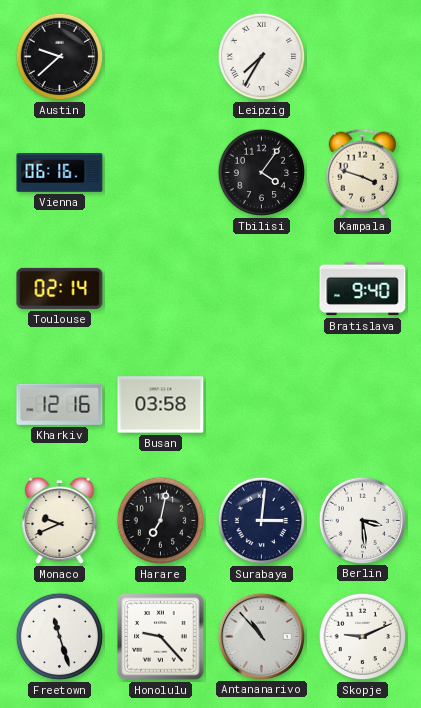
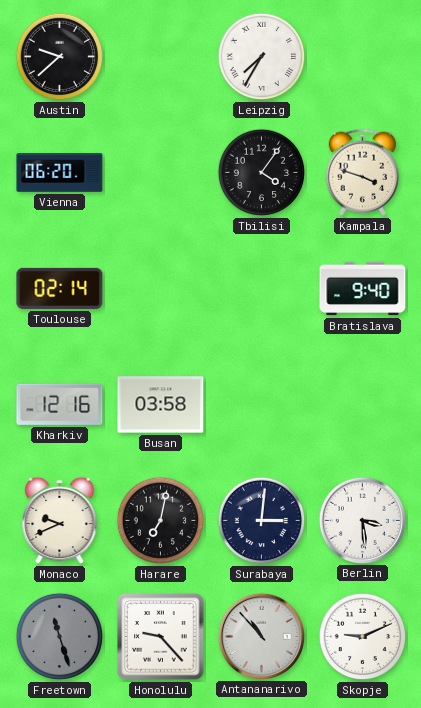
Vienna: 06:16 -> 06:20
Freetown dial: white -> grey
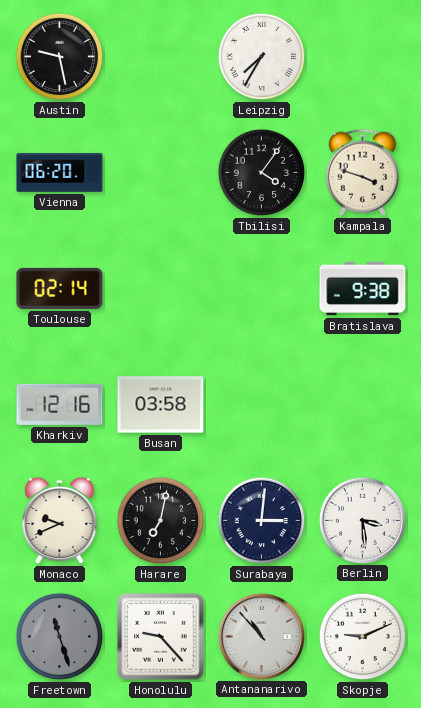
Austin: 9:38 -> 9:28
Bratislava: 9:40 -> 9:38
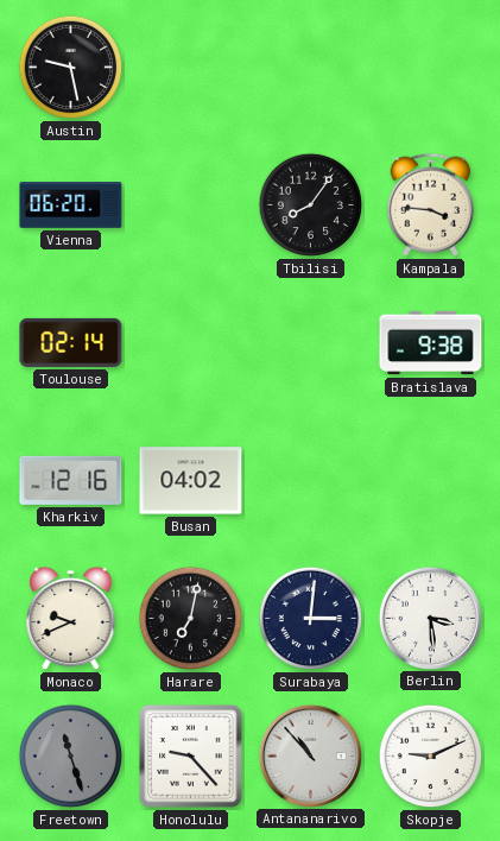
Leipzig: 7:35 -> none
Tbilisi: 4:06 -> 8:06
Kampala: 3:48 -> 3:46
Busan: 03:58 -> 04:02
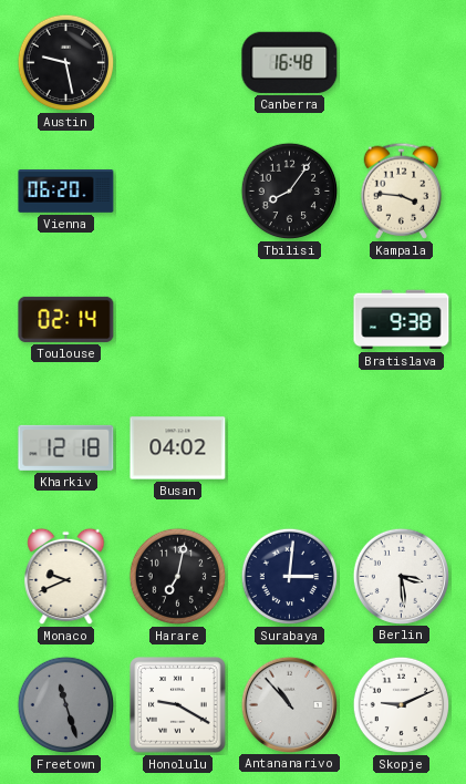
Canberra: none -> 16:48
Kharkiv: 12:16 -> 12:18
Honolulu: 9:23 -> 9:20
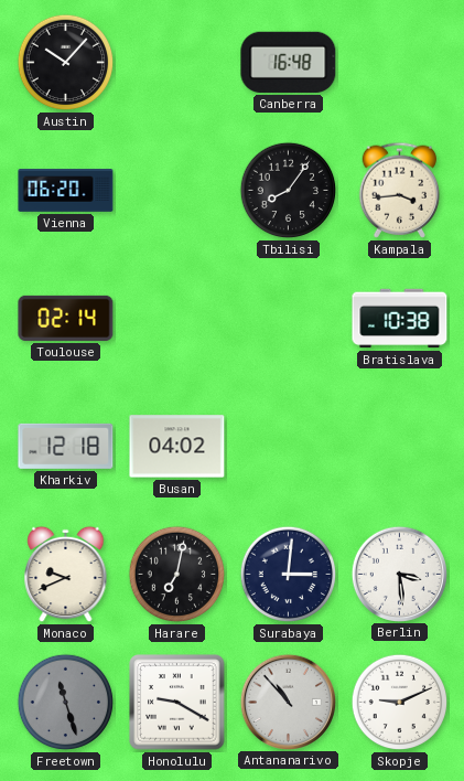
Austin: 9:28 -> 10:07
Kampala: 3:46 -> 3:44
Bratislava: 9:38 -> 10:38
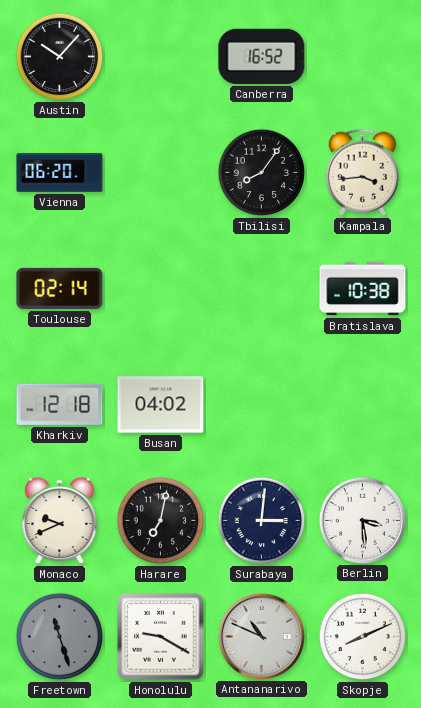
Canberra: 16:48 -> 16:52
Antananarivo: 10:53 -> 10:49
Skopje: 9:11 -> 8:11
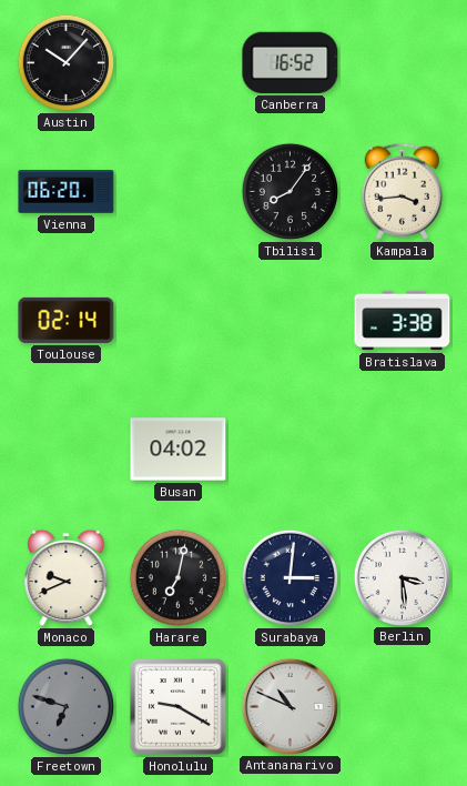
Bratislava: 10:38 -> 3:38
Kharkiv: 12:18 -> none
Freetown: 11:27 -> 6:48
Skopje: 8:11 -> none
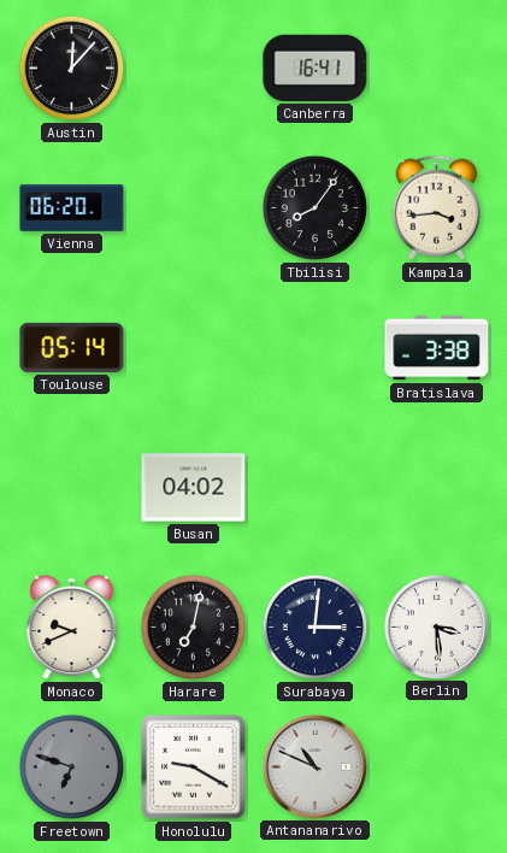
Austin: 10:07 -> 12:07
Canberra: 16:52 -> 16:41
Toulouse: 02:14 -> 05:14
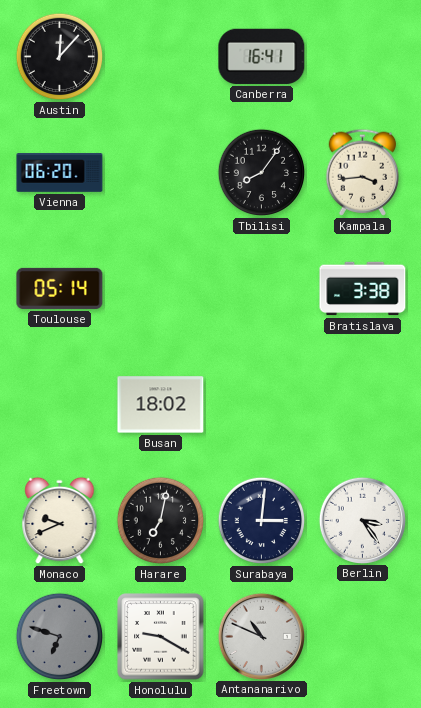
Busan: 04:02 -> 18:02
Berlin: 3:29 -> 3:24
